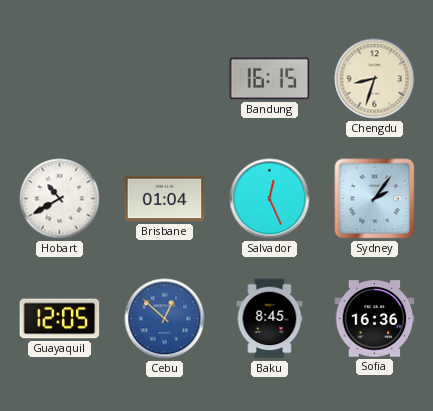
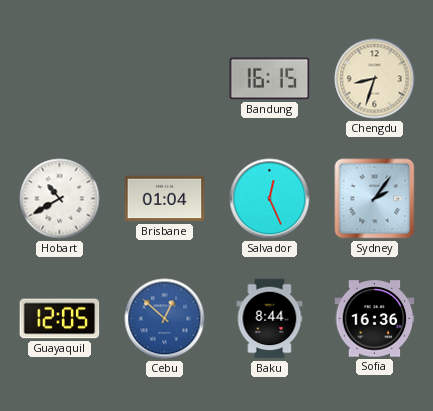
Baku: 8:45 -> 8:44
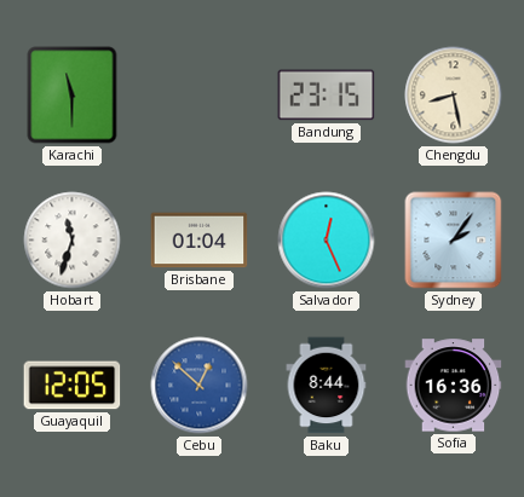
Karachi: none -> 11:30
Bandung: 16:15 -> 23:15
Chengdu: 8:33 -> 8:28
Hobart: 10:40 -> 11:33
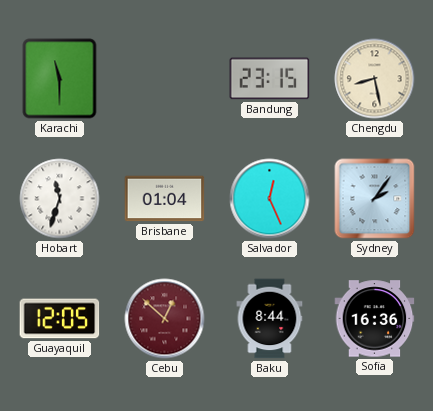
Cebu dial: blue -> burgundy
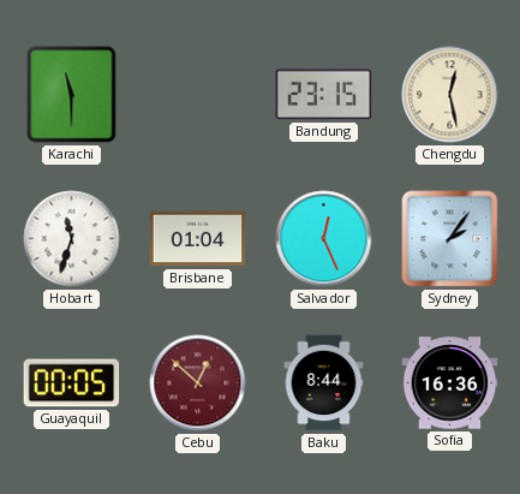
Chengdu: 8:28 -> 12:28
Guayaquil: 12:05 -> 00:05
